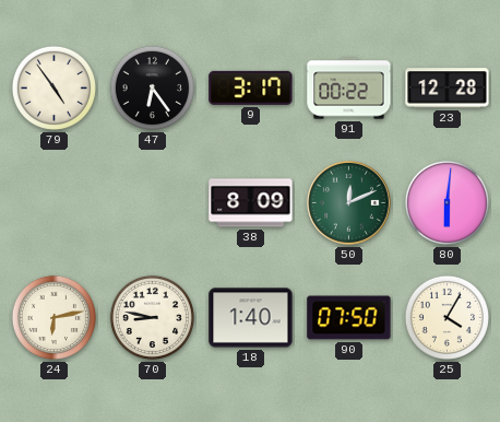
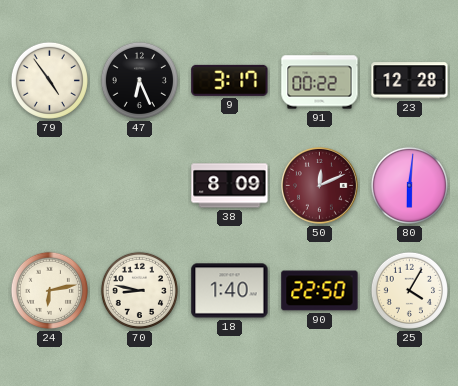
47: 6:24 -> 6:26
50 dial: green -> burgundy
90: 07:50 -> 22:50
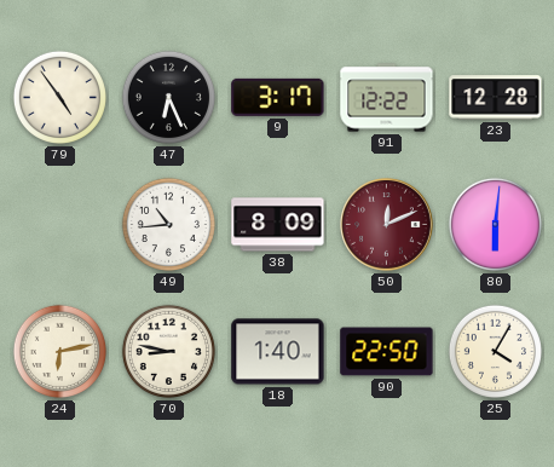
91: 00:22 -> 12:22
49: none -> 10:44
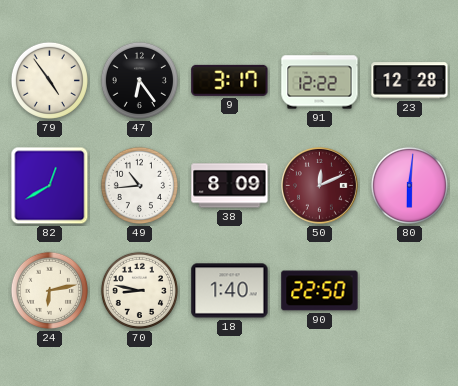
47: 6:26 -> 6:24
82: none -> 12:40
25: 4:05 -> none
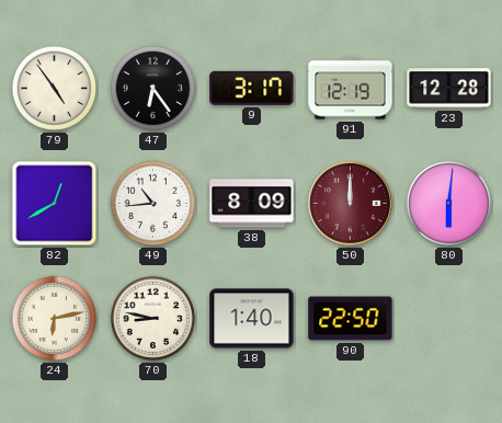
91: 12:22 -> 12:19
50: 12:11 -> 12:00
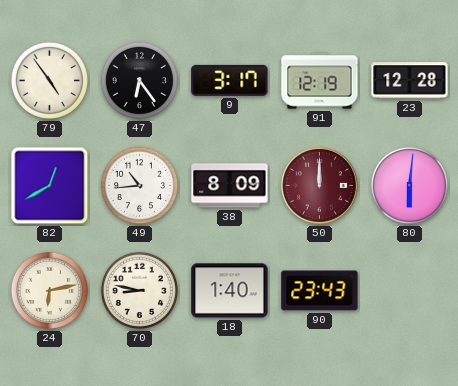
90: 22:50 -> 23:43
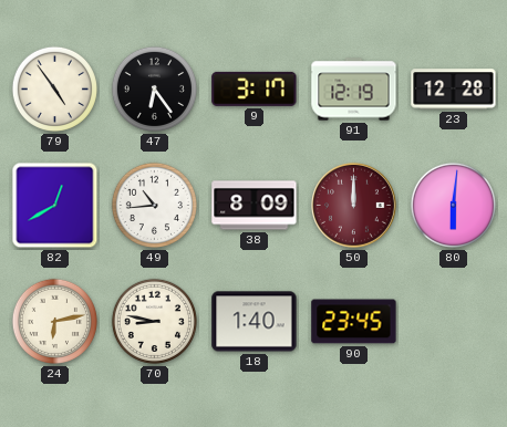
90: 23:43 -> 23:45
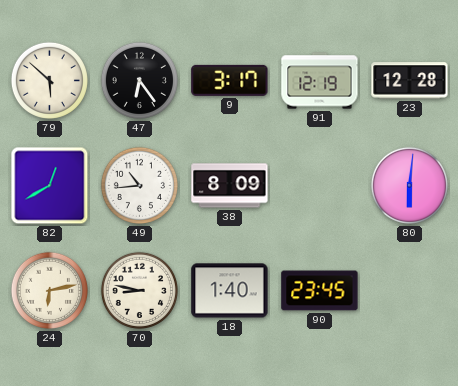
79: 4:54 -> 5:52
50: 12:00 -> none
